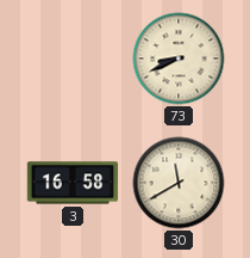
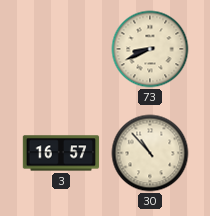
3: 16:58 -> 16:57
30: 11:40 -> 10:53
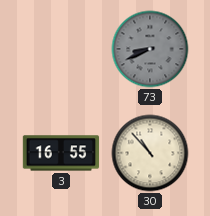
73 dial: cream -> grey
3: 16:57 -> 16:55
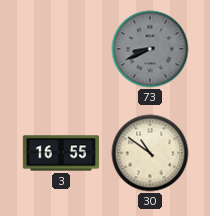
30: 10:53 -> 10:51
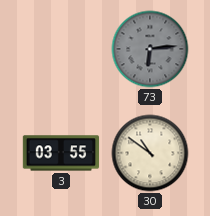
73: 8:41 -> 6:14
3: 16:55 -> 03:55
